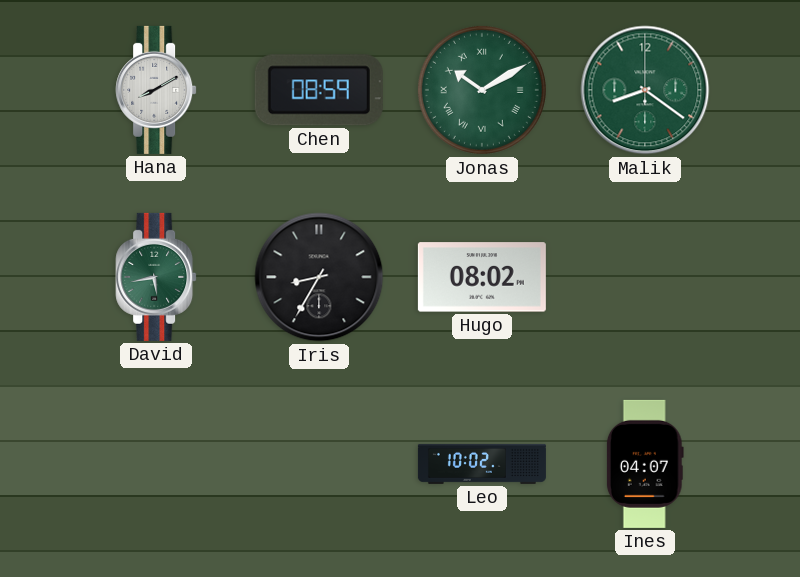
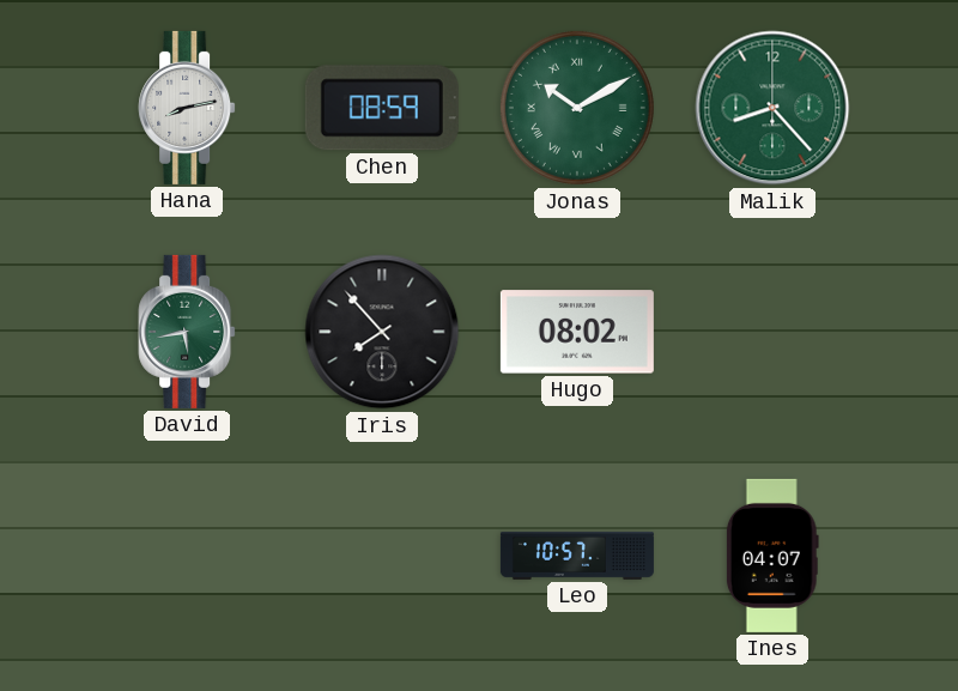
Hana: 8:10 -> 8:13
Malik: 8:21 -> 8:23
Iris: 8:35 -> 7:53
Leo: 10:02 -> 10:57
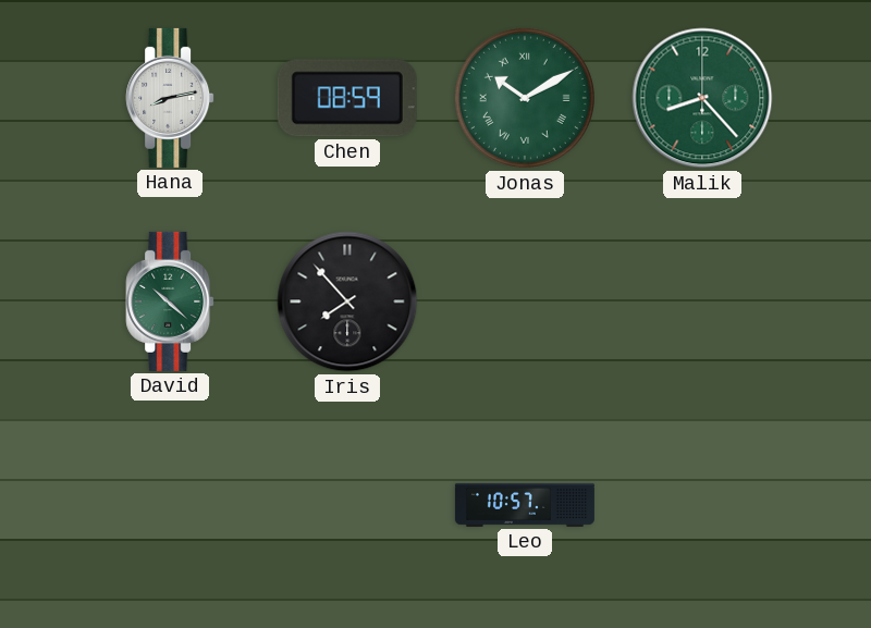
David: 5:43 -> 10:22
Hugo: 08:02 -> none
Ines: 04:07 -> none
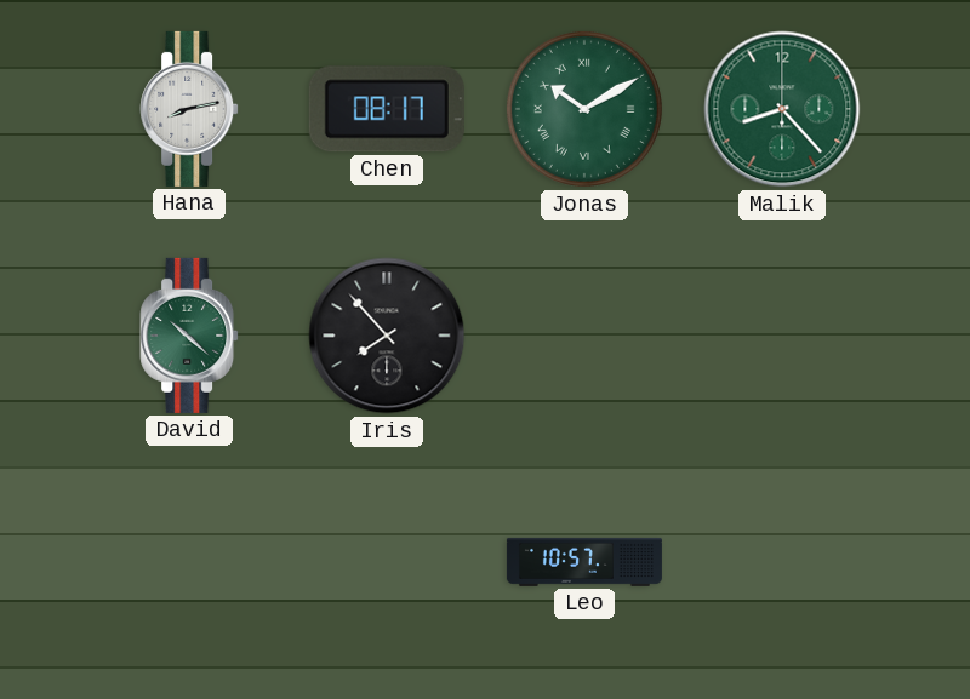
Chen: 08:59 -> 08:17
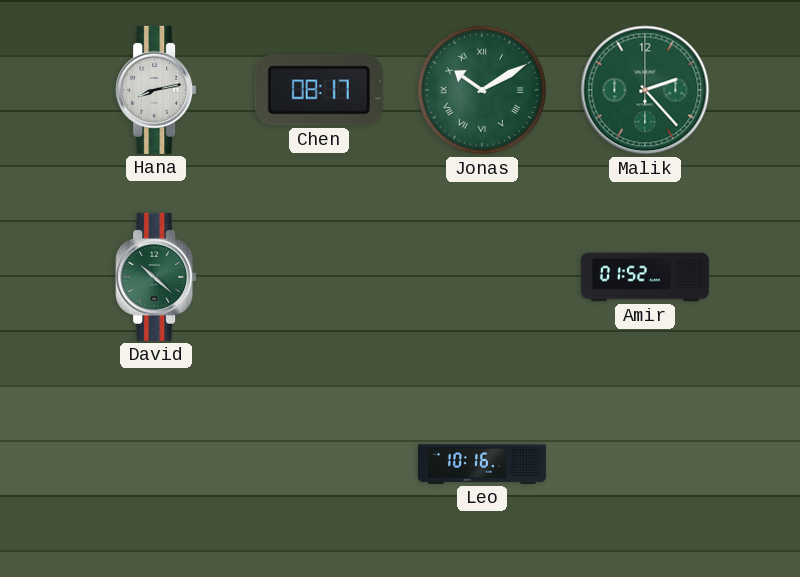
Malik: 8:23 -> 2:23
Iris: 7:53 -> none
Amir: none -> 01:52
Leo: 10:57 -> 10:16
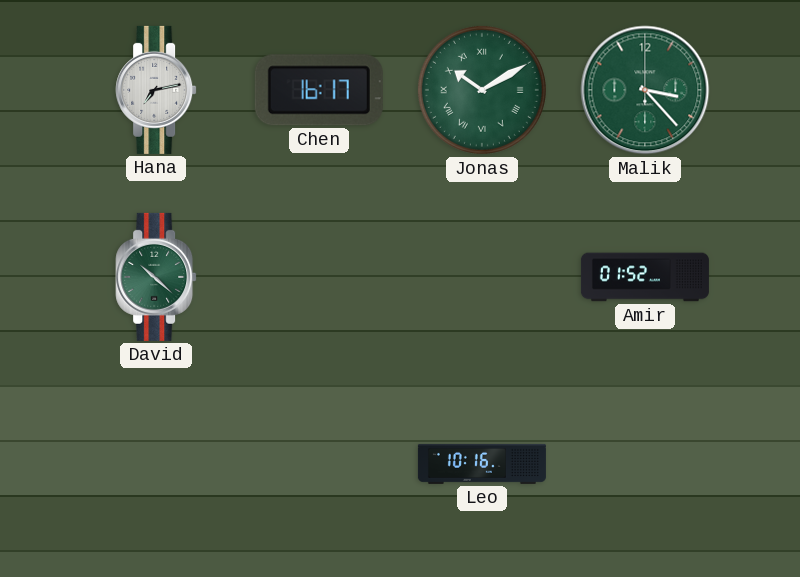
Hana: 8:13 -> 7:13
Chen: 08:17 -> 16:17
Malik: 2:23 -> 3:23
